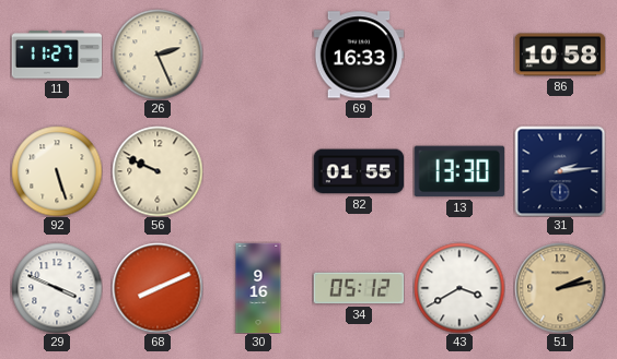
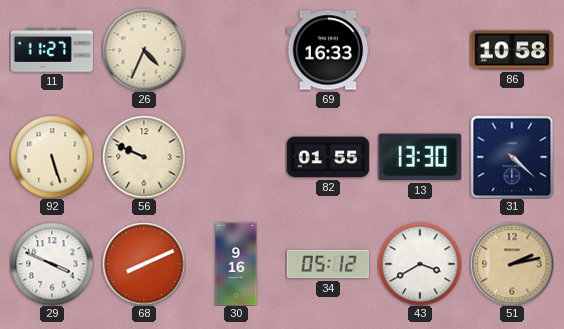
26: 2:26 -> 4:34
31: 2:14 -> 4:22
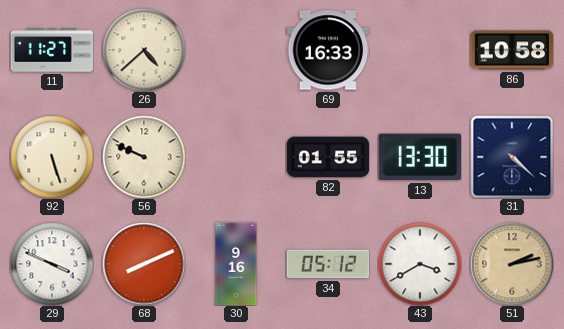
26: 4:34 -> 4:38
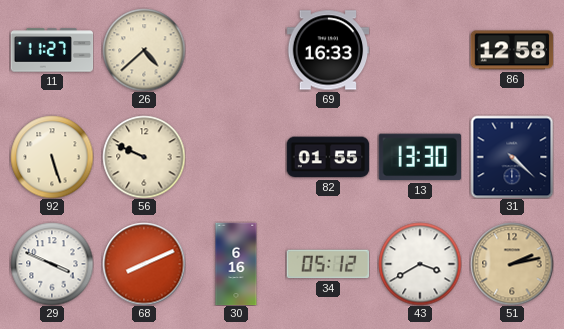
86: 10:58 -> 12:58
30: 9:16 -> 6:16
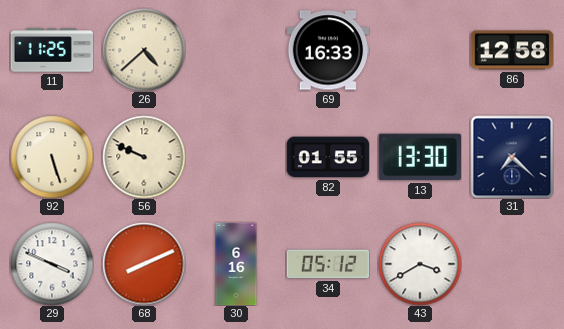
11: 11:27 -> 11:25
31: 4:22 -> 7:22
51: 2:13 -> none
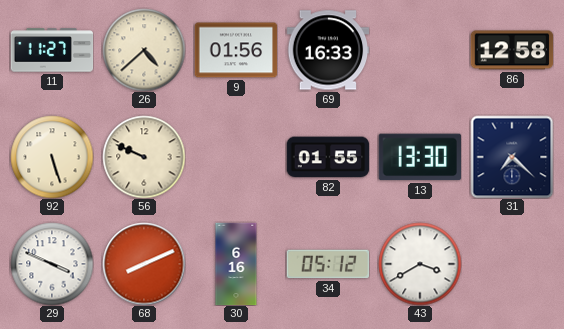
11: 11:25 -> 11:27
9: none -> 01:56
